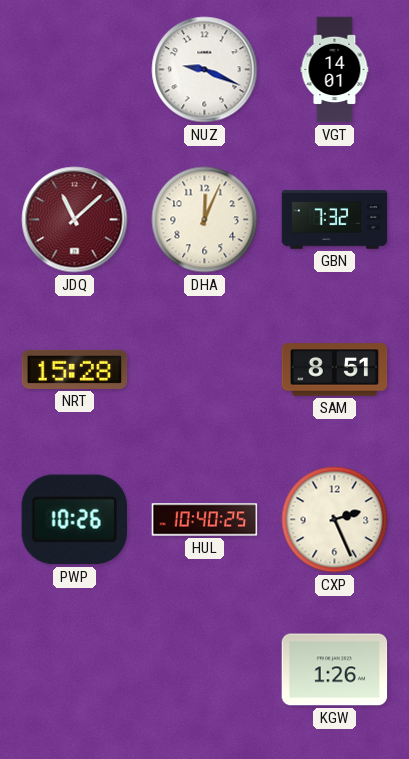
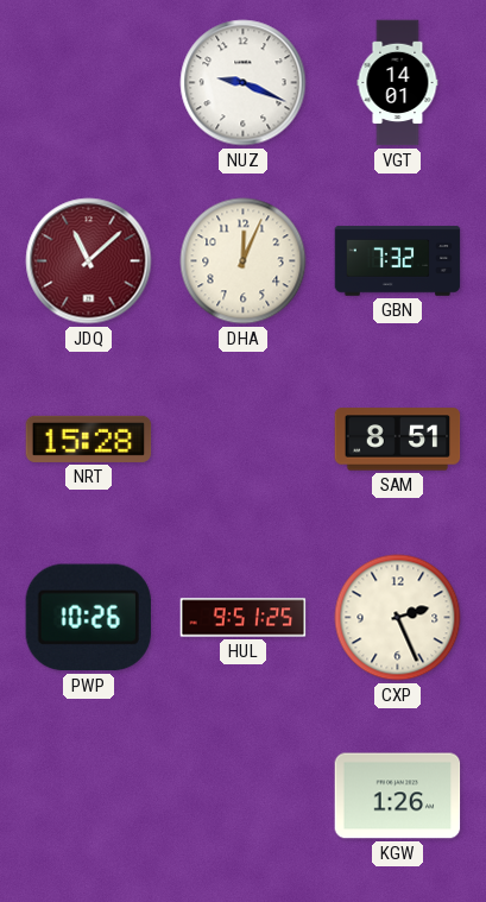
HUL: 10:40 -> 9:51
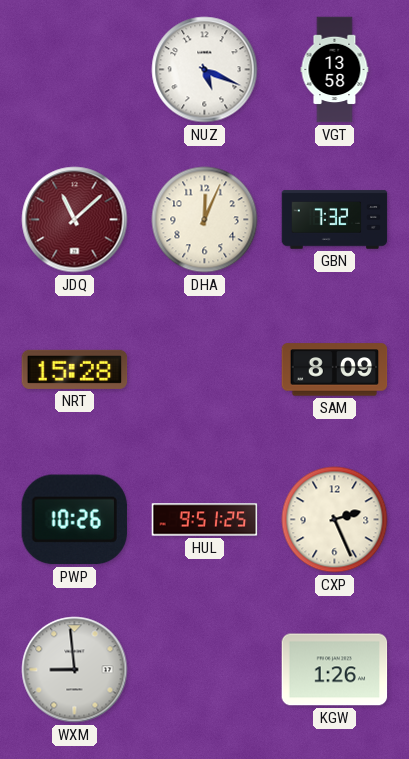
NUZ: 9:19 -> 5:19
VGT: 14:01 -> 13:58
SAM: 8:51 -> 8:09
WXM: none -> 8:59
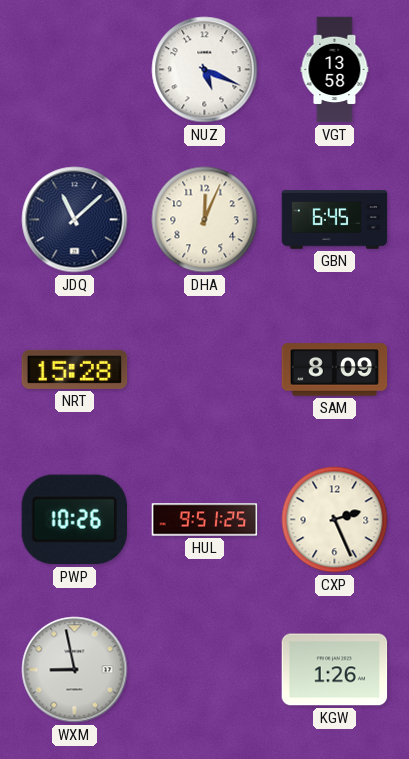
JDQ dial: burgundy -> navy
GBN: 7:32 -> 6:45
WXM: 8:59 -> 8:58
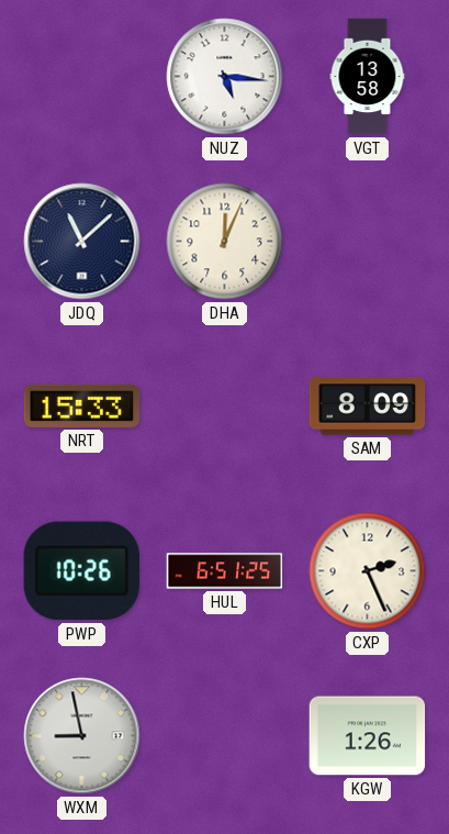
NUZ: 5:19 -> 5:16
GBN: 6:45 -> none
NRT: 15:28 -> 15:33
HUL: 9:51 -> 6:51
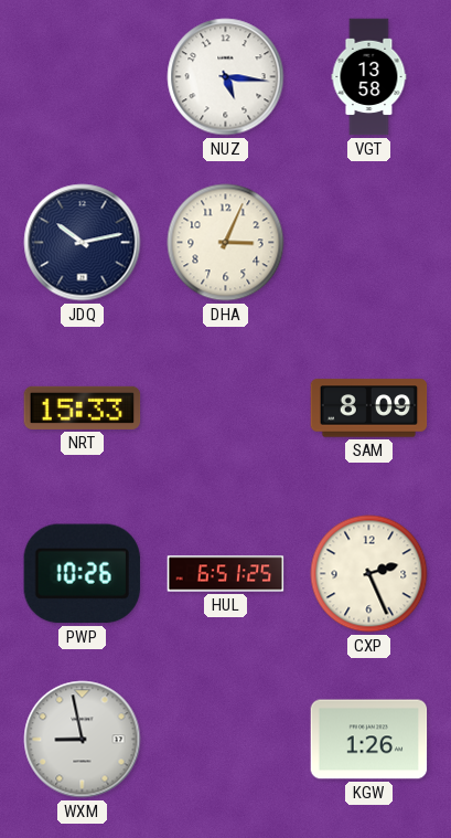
JDQ: 11:08 -> 10:13
DHA: 12:04 -> 3:04
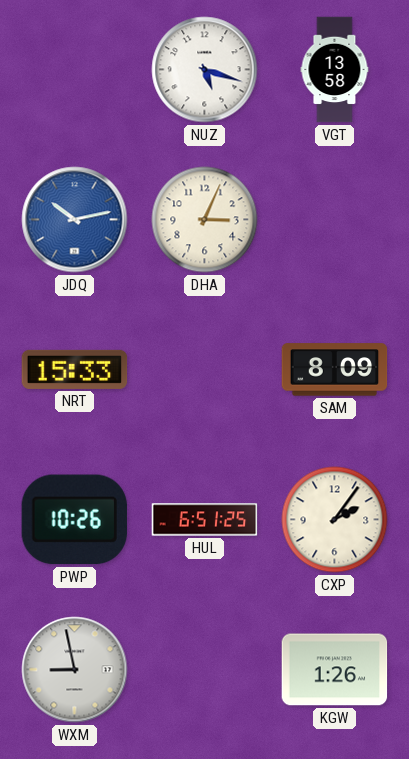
NUZ: 5:16 -> 5:18
JDQ dial: navy -> blue
CXP: 2:26 -> 2:06
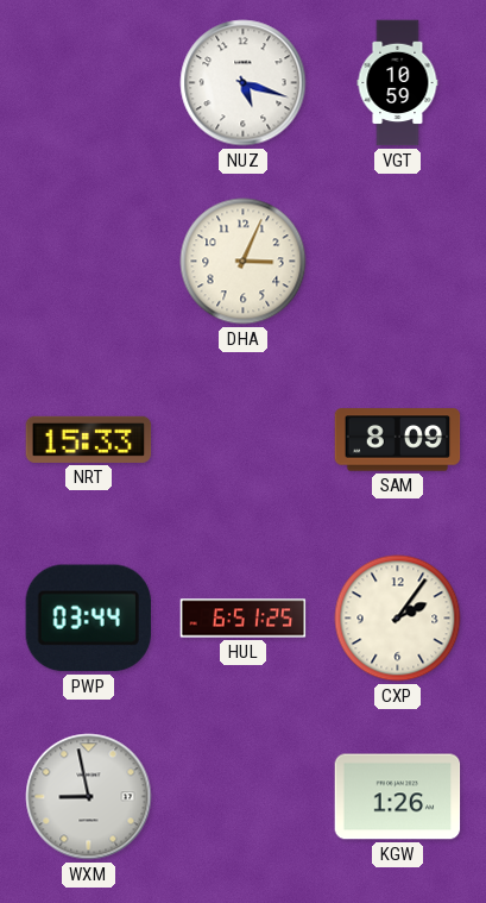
VGT: 13:58 -> 10:59
JDQ: 10:13 -> none
PWP: 10:26 -> 03:44
